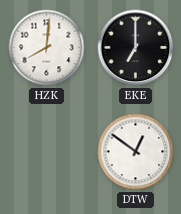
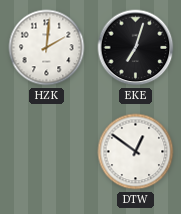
HZK: 8:01 -> 2:01
EKE: 7:00 -> 7:03
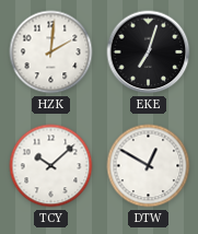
TCY: none -> 10:08
DTW: 12:51 -> 12:50
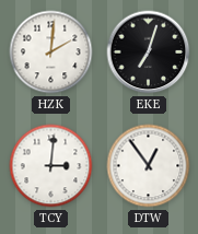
TCY: 10:08 -> 3:01
DTW: 12:50 -> 12:54
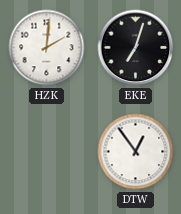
TCY: 3:01 -> none
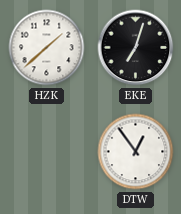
HZK: 2:01 -> 1:38
